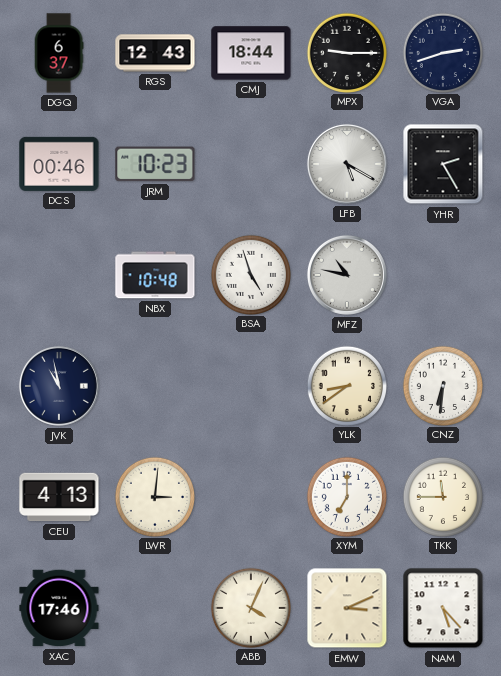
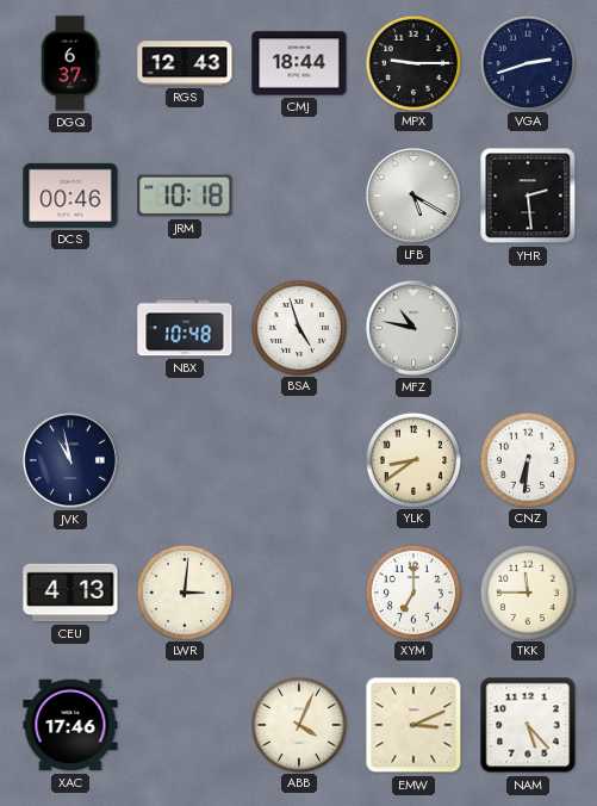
JRM: 10:23 -> 10:18
YHR: 2:25 -> 2:29
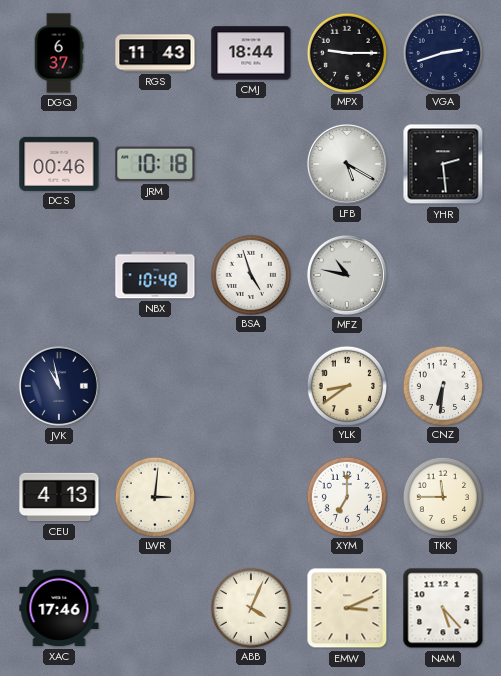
RGS: 12:43 -> 11:43
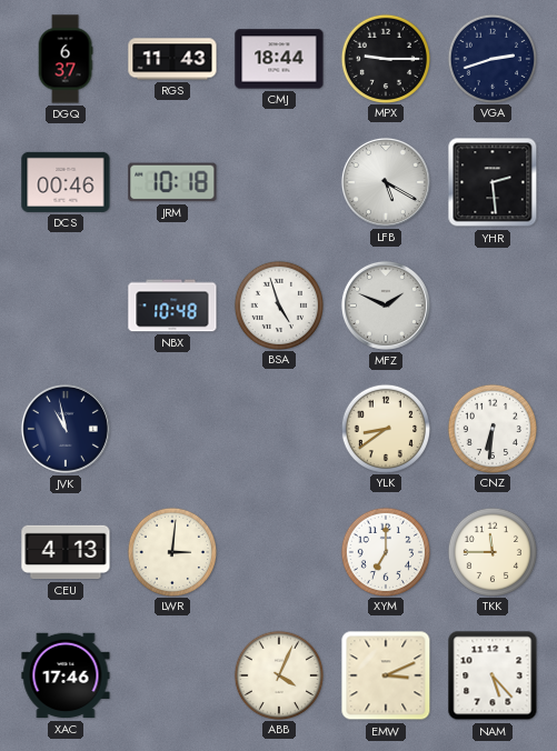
MFZ: 10:47 -> 1:49
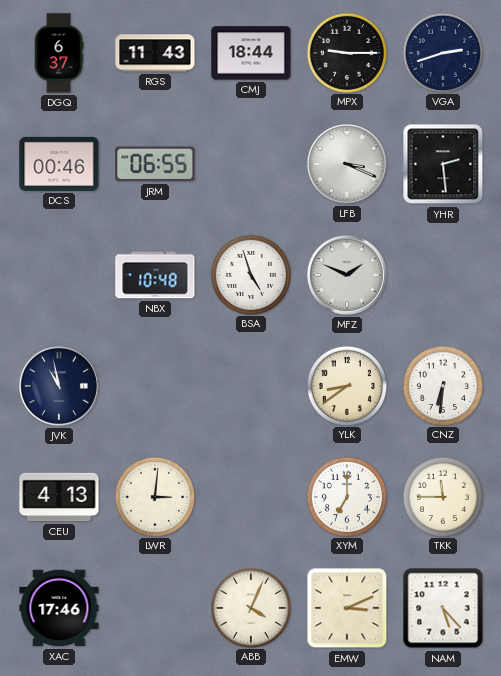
JRM: 10:18 -> 06:55
LFB: 5:20 -> 3:19
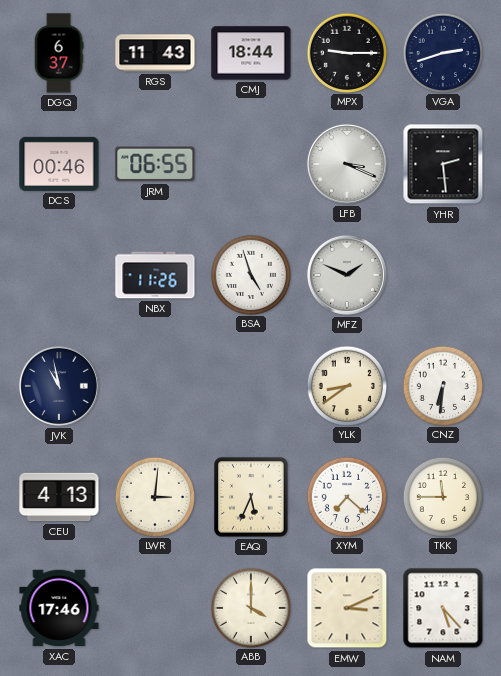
NBX: 10:48 -> 11:26
EAQ: none -> 5:34
XYM: 7:00 -> 7:22
ABB: 4:04 -> 4:00
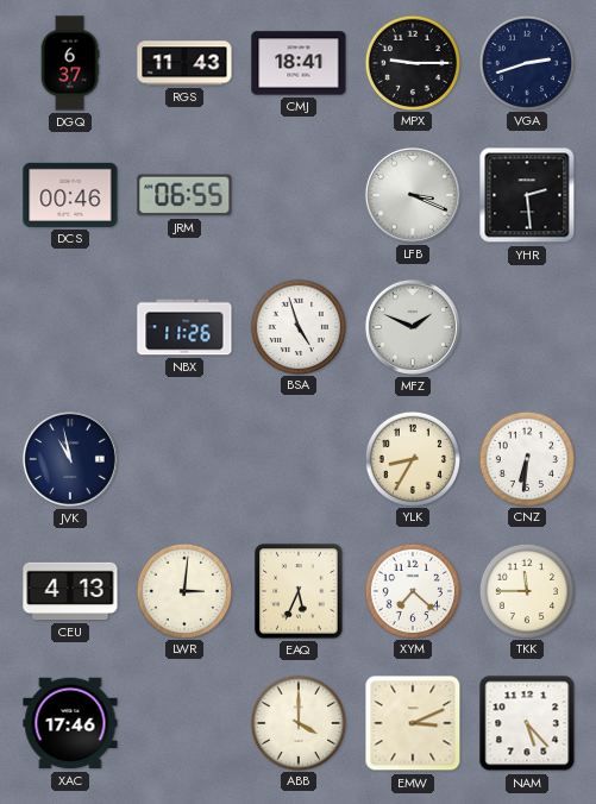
CMJ: 18:44 -> 18:41
YLK: 8:39 -> 8:35
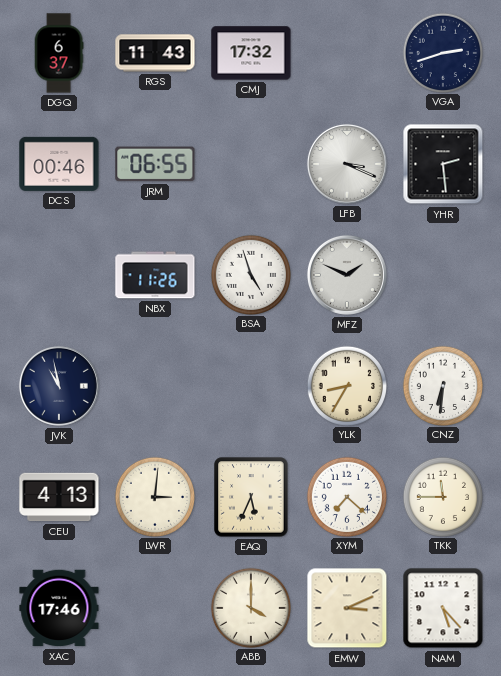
CMJ: 18:41 -> 17:32
MPX: 9:15 -> none
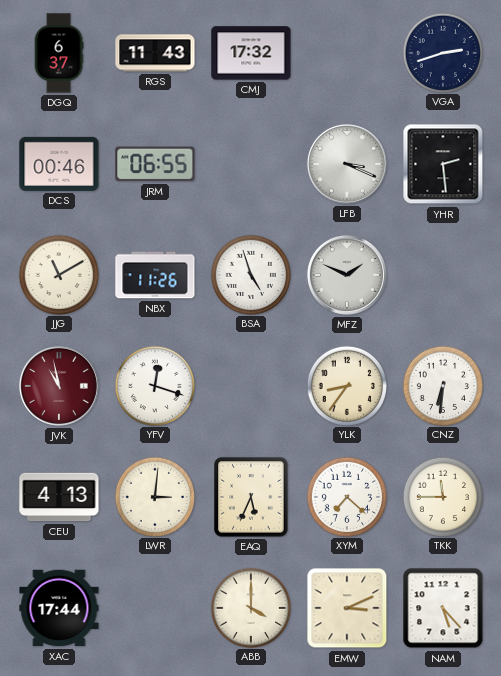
JJG: none -> 11:10
JVK dial: navy -> burgundy
YFV: none -> 12:18
YLK: 8:35 -> 8:36
XAC: 17:46 -> 17:44
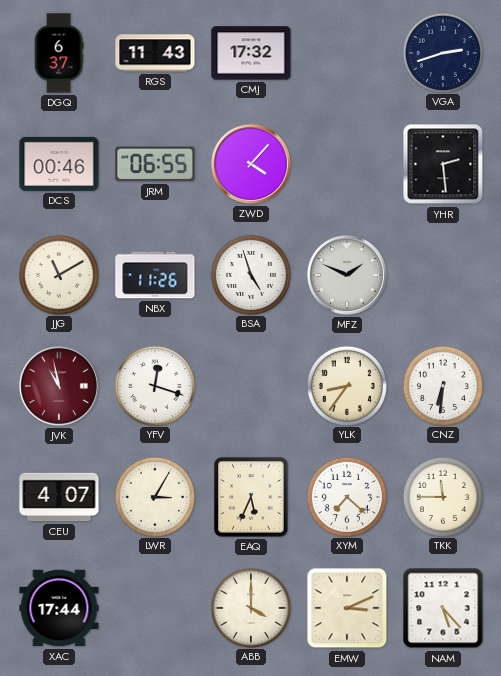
ZWD: none -> 4:07
LFB: 3:19 -> none
CEU: 4:13 -> 4:07
LWR: 3:01 -> 3:05
